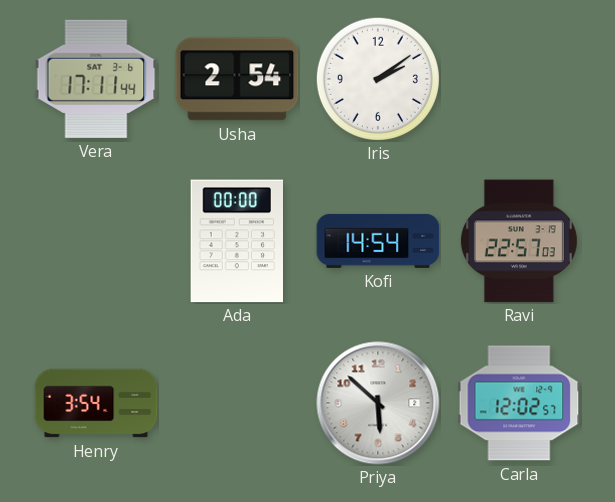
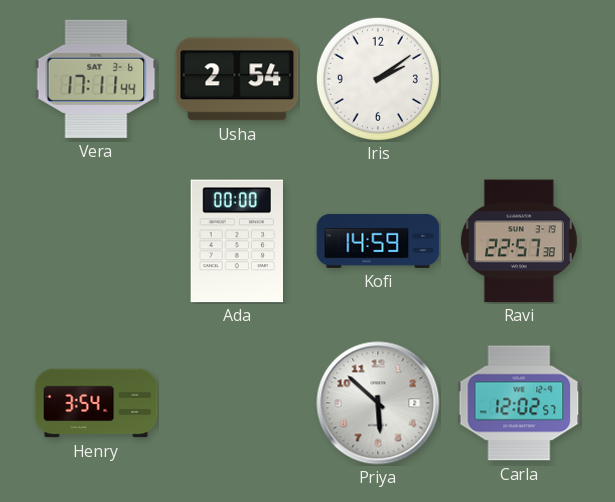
Kofi: 14:54 -> 14:59
Ravi: 22:57:03 -> 22:57:38
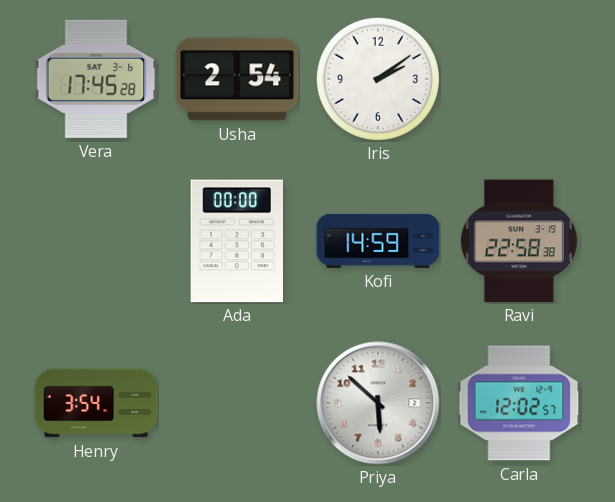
Vera: 17:11 -> 17:45
Ravi: 22:57 -> 22:58
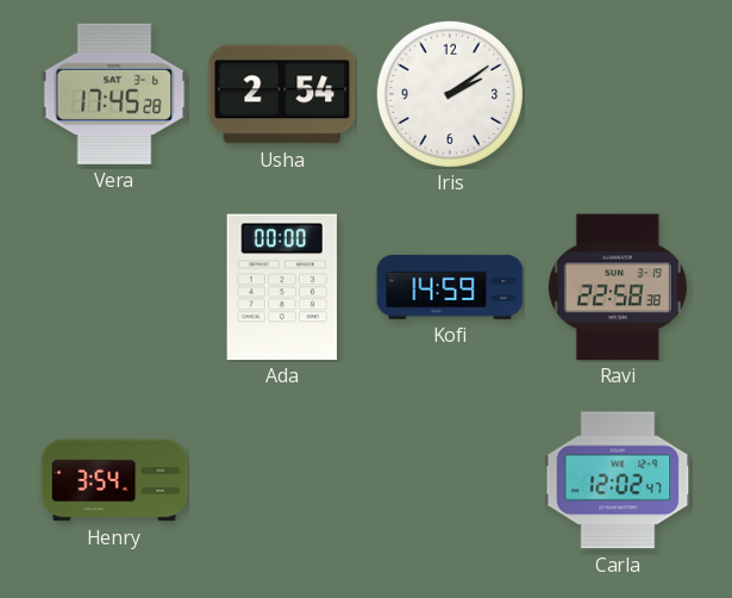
Priya: 5:52 -> none
Carla: 12:02:57 -> 12:02:47
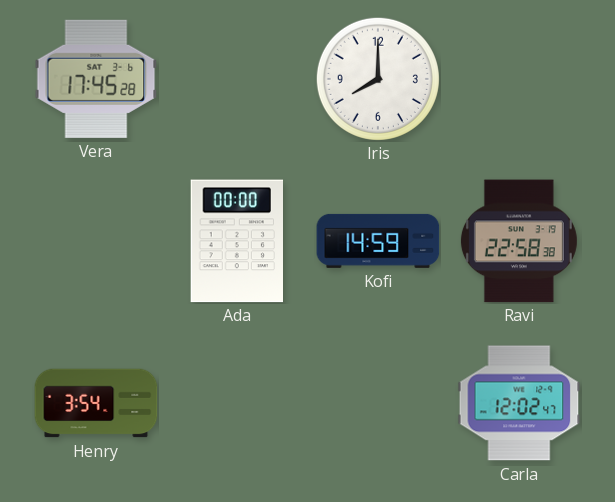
Usha: 2:54 -> none
Iris: 2:09 -> 8:00
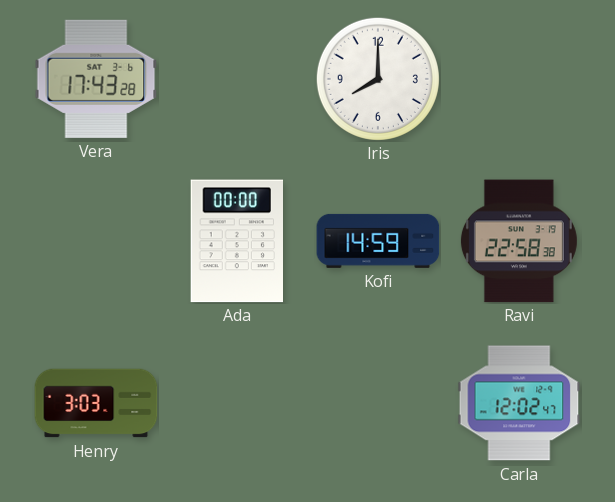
Vera: 17:45 -> 17:43
Henry: 3:54 -> 3:03
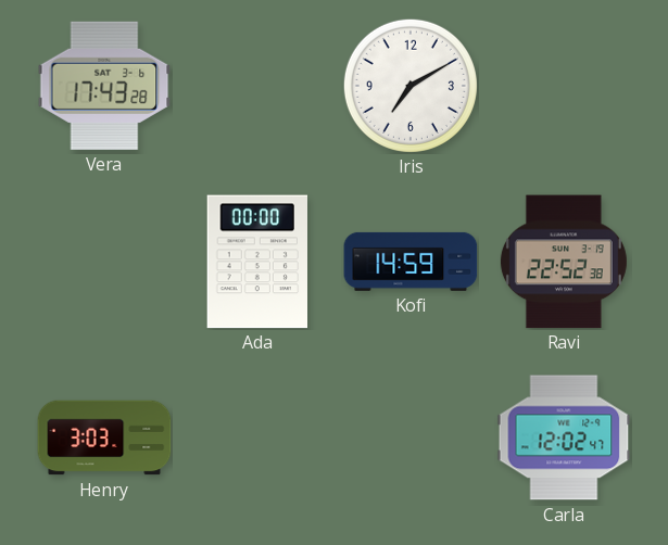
Iris: 8:00 -> 7:10
Ravi: 22:58 -> 22:52
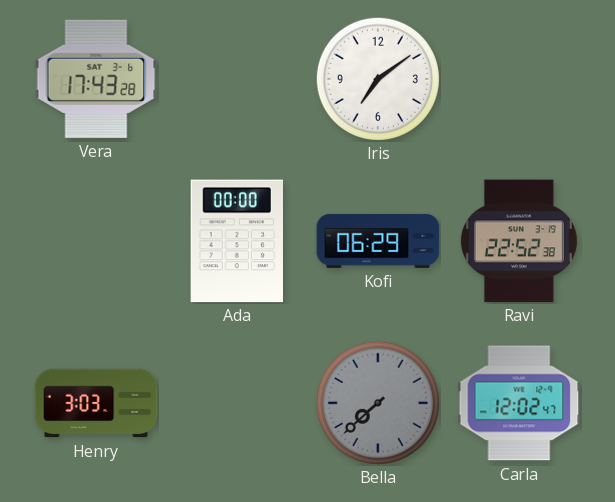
Iris: 7:10 -> 7:09
Kofi: 14:59 -> 06:29
Bella: none -> 7:38
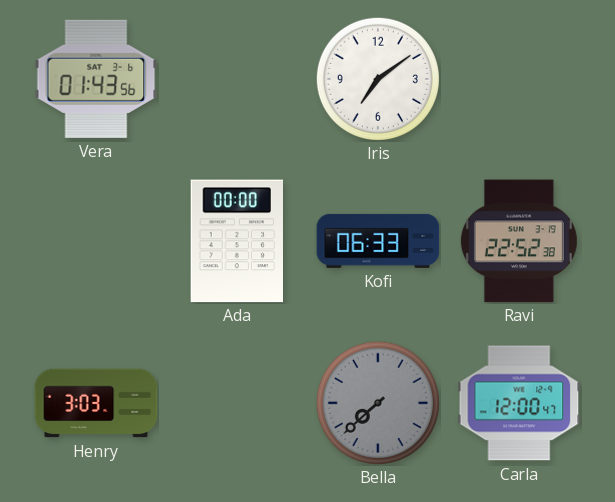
Vera: 17:43 -> 01:43
Kofi: 06:29 -> 06:33
Carla: 12:02 -> 12:00
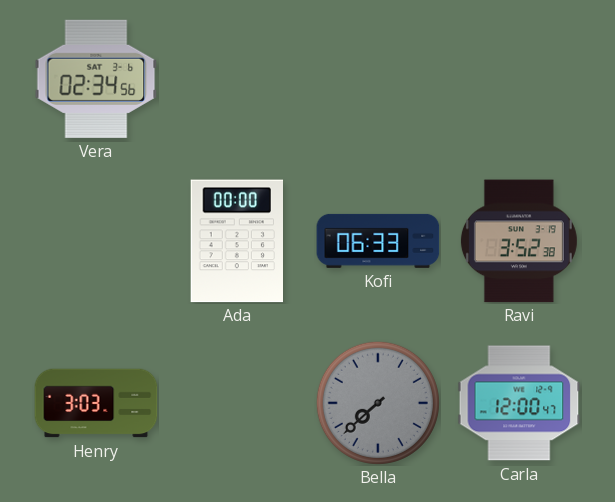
Vera: 01:43 -> 02:34
Iris: 7:09 -> none
Ravi: 22:52 -> 3:52
